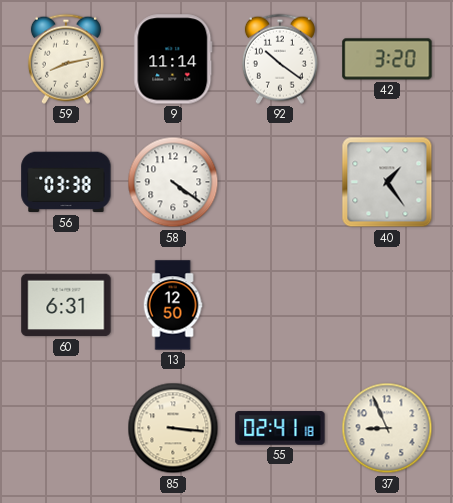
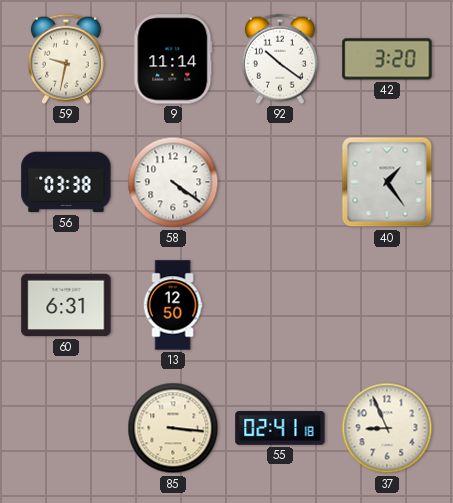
59: 8:13 -> 9:32
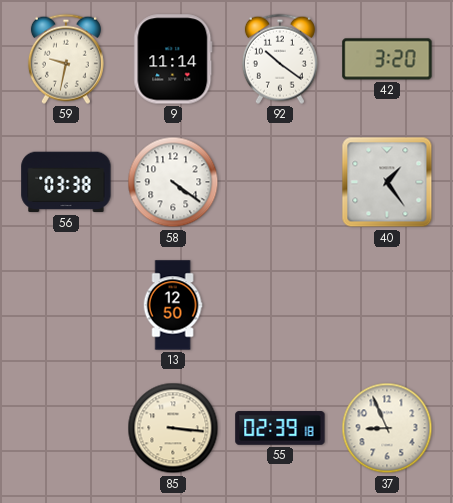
60: 6:31 -> none
55: 02:41 -> 02:39
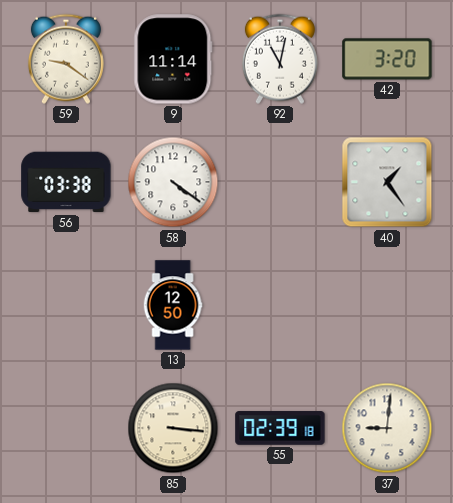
59: 9:32 -> 9:21
92: 10:21 -> 11:02
37: 8:56 -> 9:01
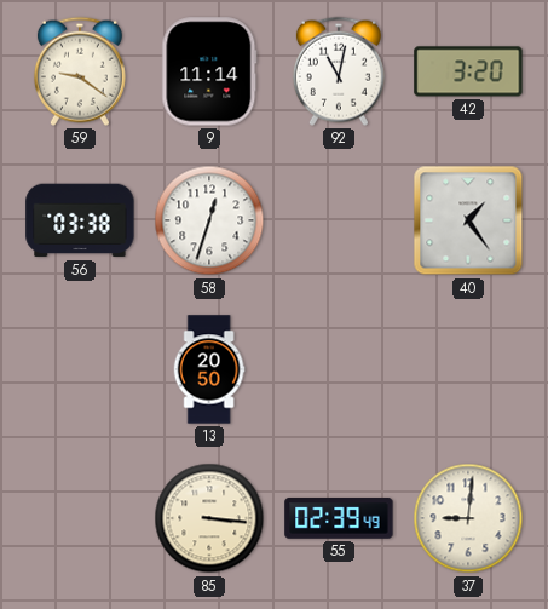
58: 4:21 -> 12:33
13: 12:50 -> 20:50
55: 02:39:18 -> 02:39:49
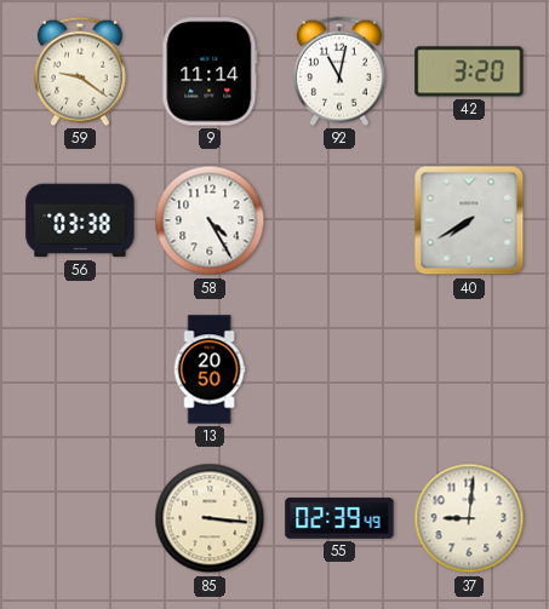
58: 12:33 -> 4:25
40: 1:24 -> 7:40
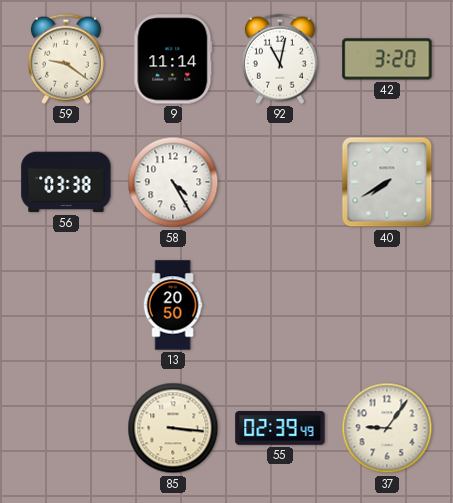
37: 9:01 -> 9:06
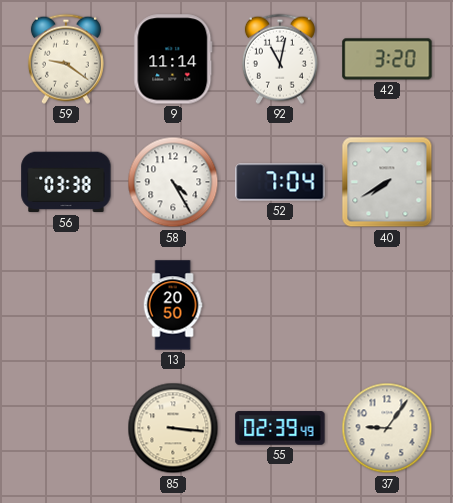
52: none -> 7:04
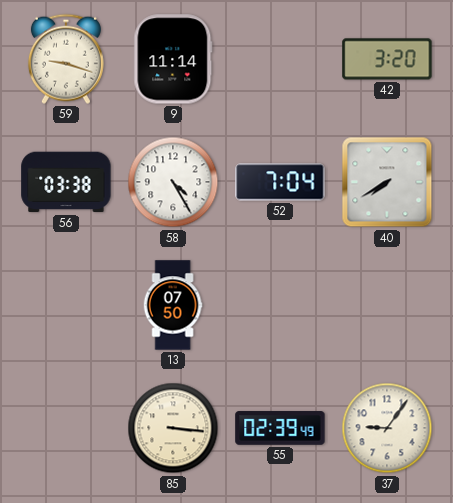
59: 9:21 -> 9:18
92: 11:02 -> none
13: 20:50 -> 07:50
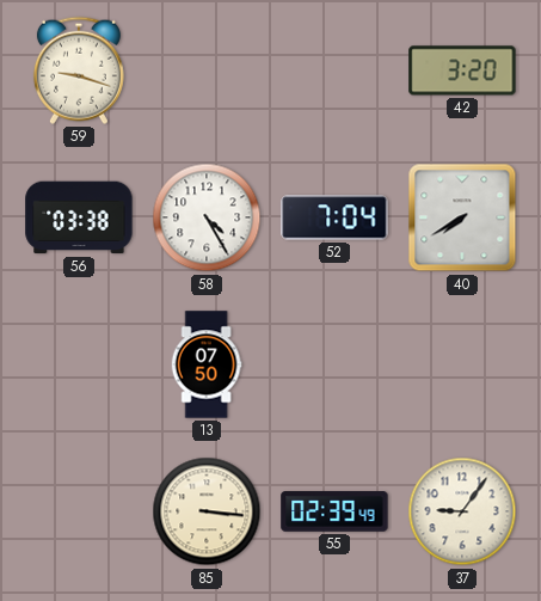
9: 11:14 -> none
